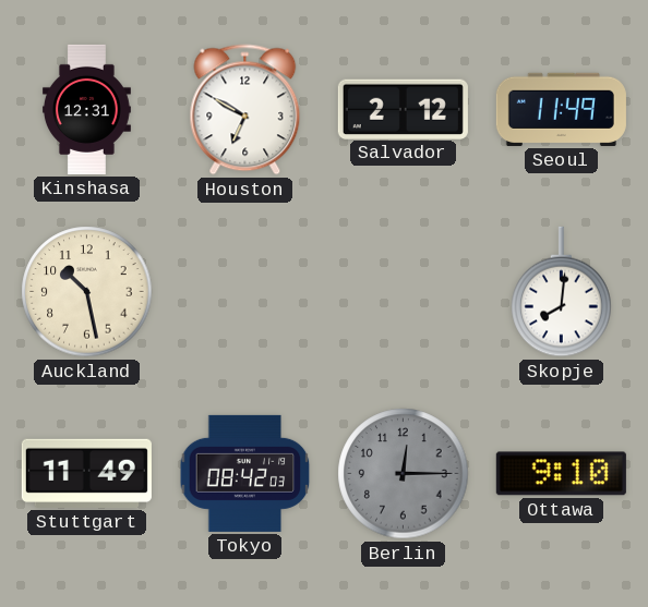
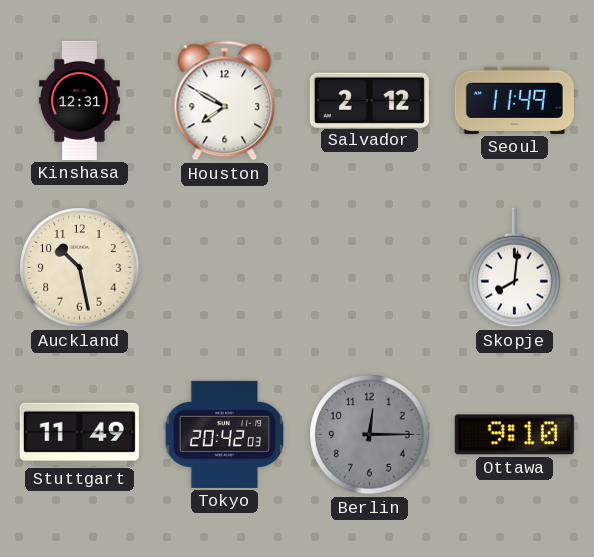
Houston: 6:50 -> 7:50
Tokyo: 08:42 -> 20:42
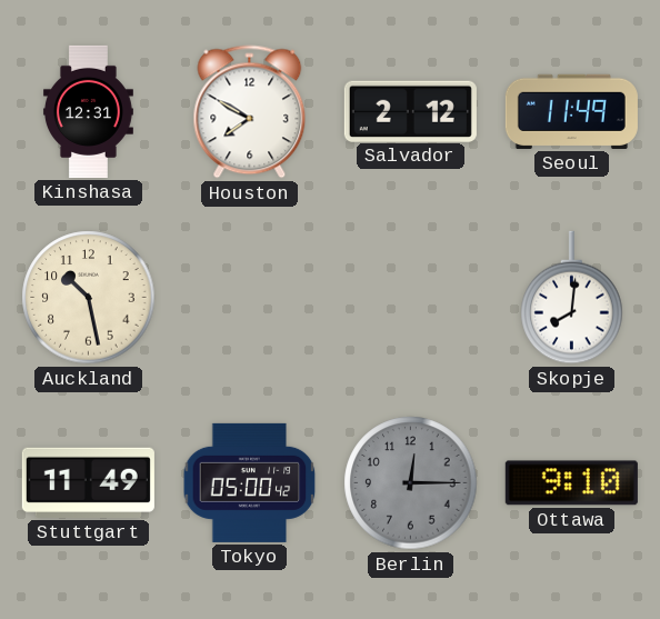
Tokyo: 20:42 -> 05:00
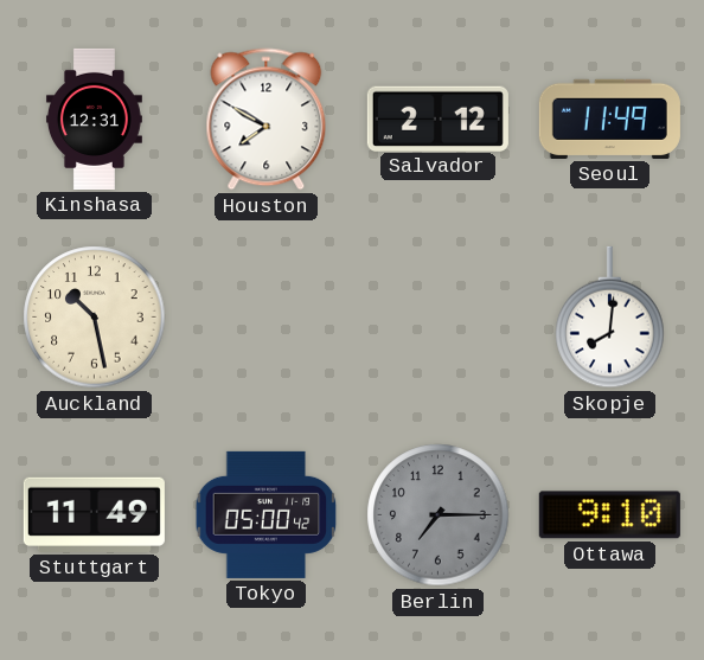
Berlin: 12:15 -> 7:15
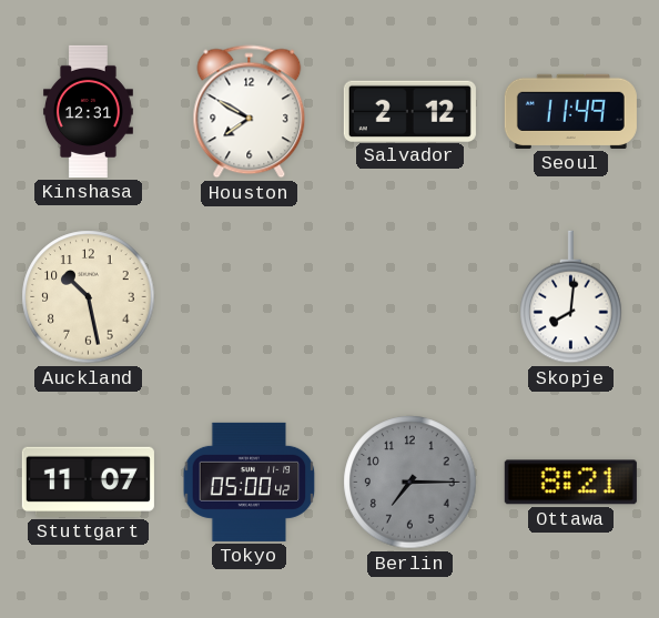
Stuttgart: 11:49 -> 11:07
Ottawa: 9:10 -> 8:21
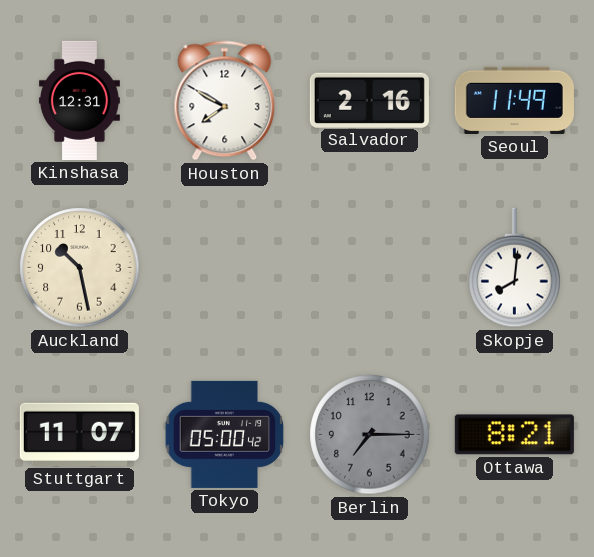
Salvador: 2:12 -> 2:16
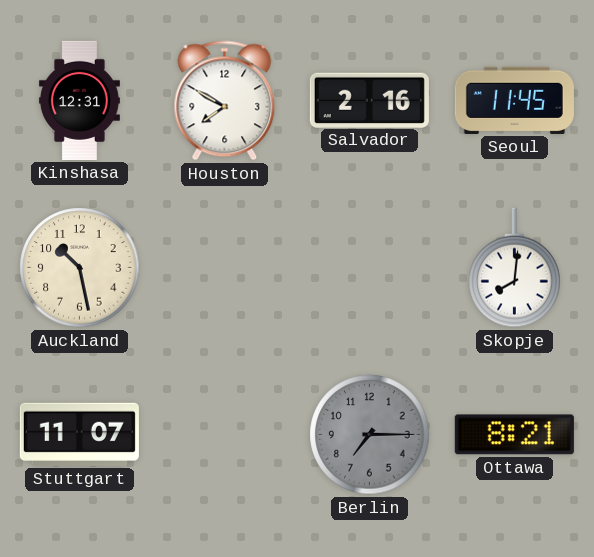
Seoul: 11:49 -> 11:45
Tokyo: 05:00 -> none
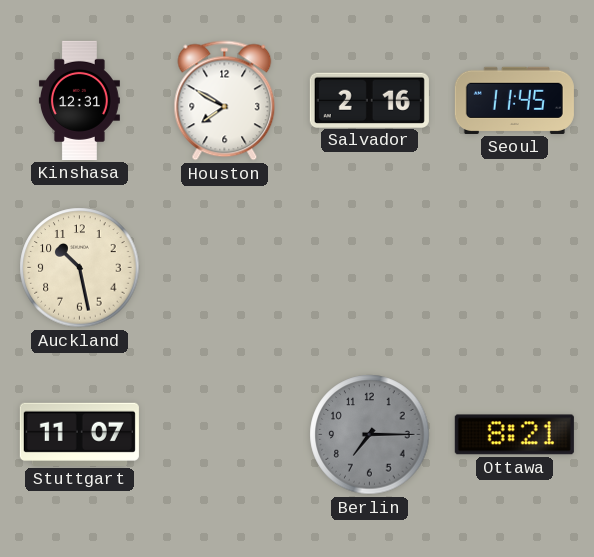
Skopje: 8:01 -> none
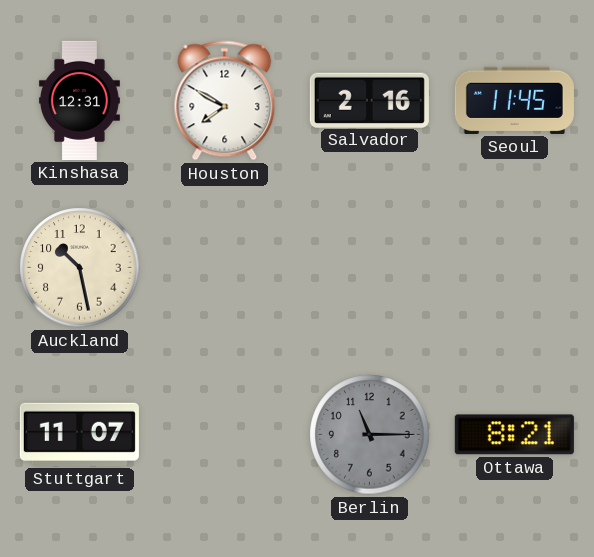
Berlin: 7:15 -> 11:15
